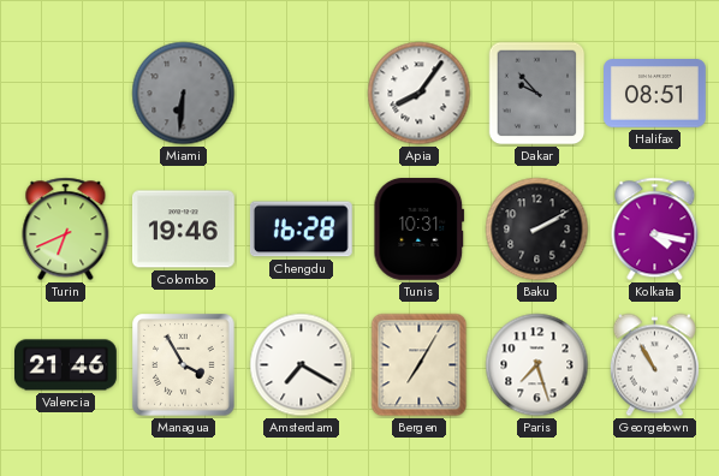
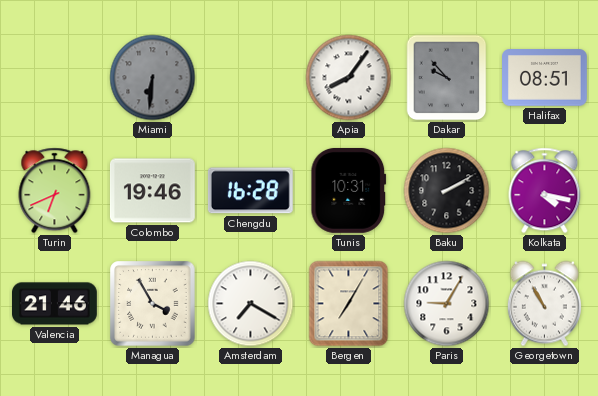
Paris: 7:27 -> 9:05
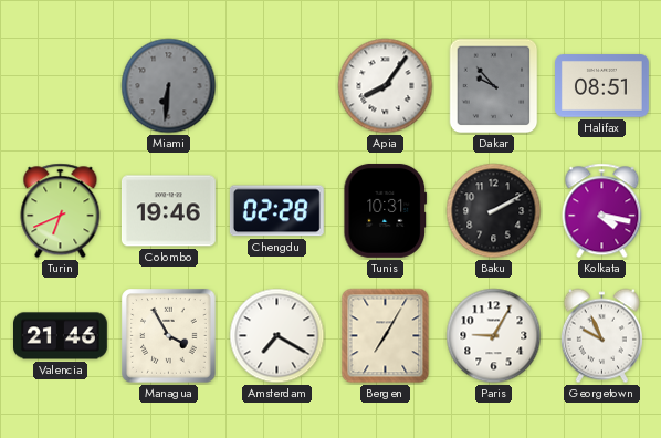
Chengdu: 16:28 -> 02:28
Georgetown: 10:55 -> 9:56
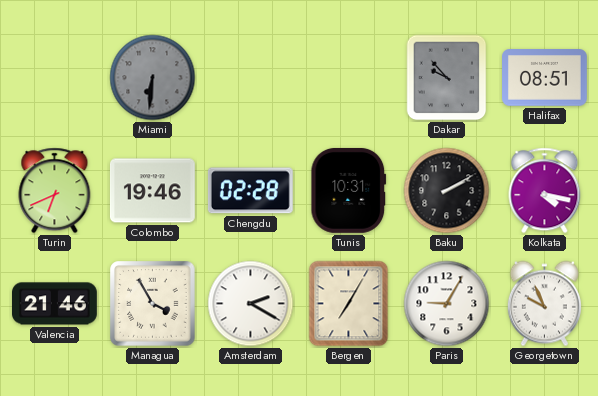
Apia: 8:06 -> none
Amsterdam: 7:20 -> 2:20
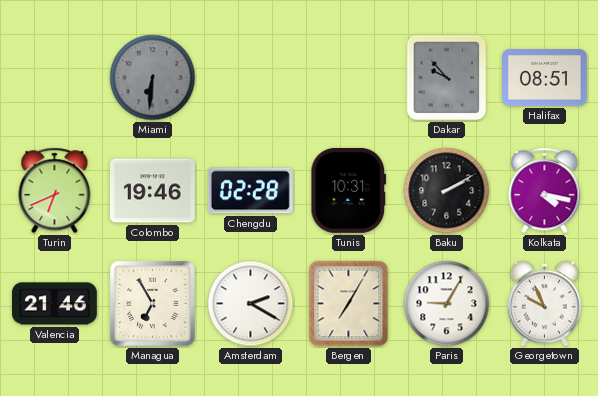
Managua: 3:55 -> 6:55
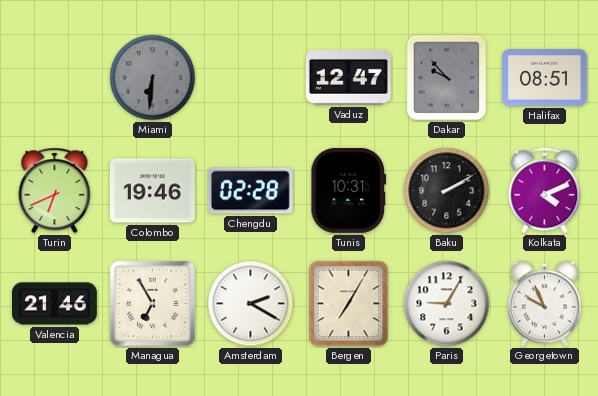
Vaduz: none -> 12:47
Kolkata: 4:17 -> 4:11
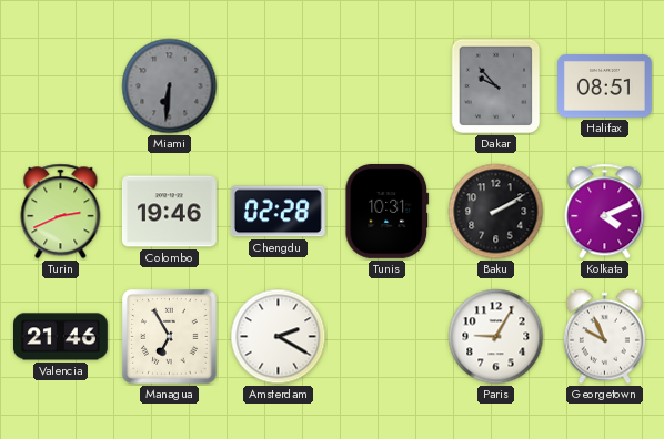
Vaduz: 12:47 -> none
Turin: 6:41 -> 2:41
Bergen: 7:05 -> none
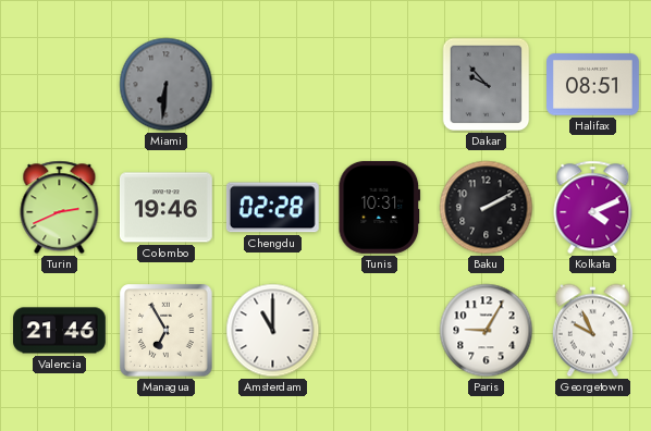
Amsterdam: 2:20 -> 11:00
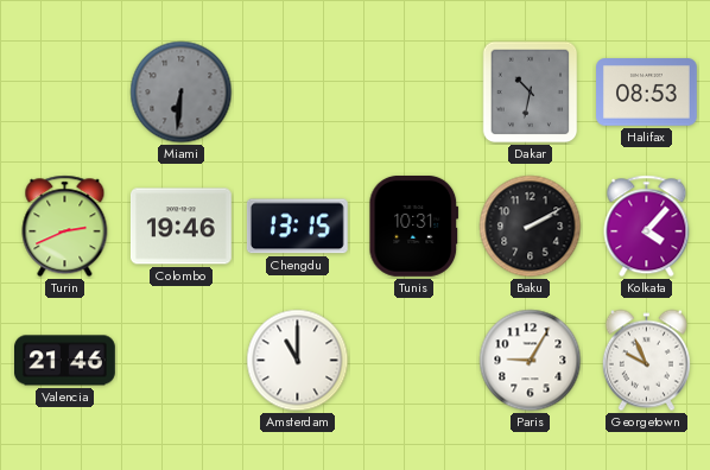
Dakar: 9:53 -> 10:32
Halifax: 08:51 -> 08:53
Chengdu: 02:28 -> 13:15
Kolkata: 4:11 -> 4:07
Managua: 6:55 -> none
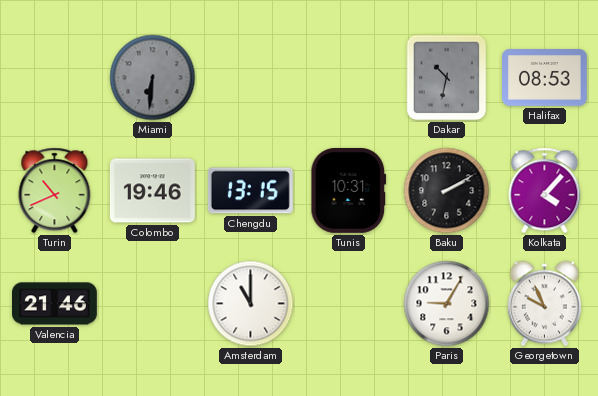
Turin: 2:41 -> 10:41
